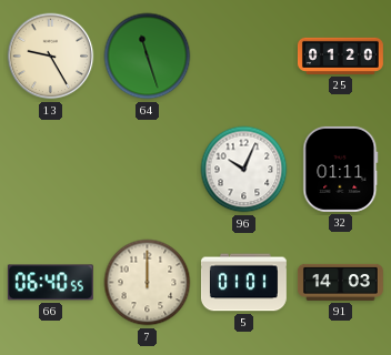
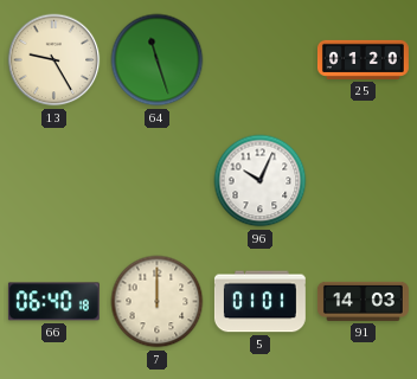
32: 01:11 -> none
66: 06:40:55 -> 06:40:18
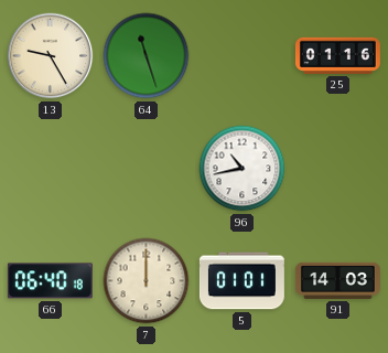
25: 01:20 -> 01:16
96: 10:04 -> 10:43
